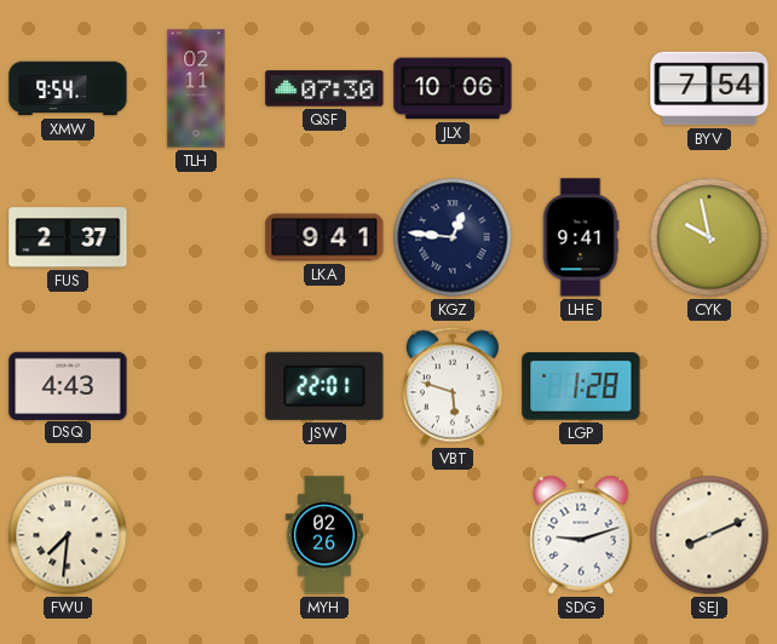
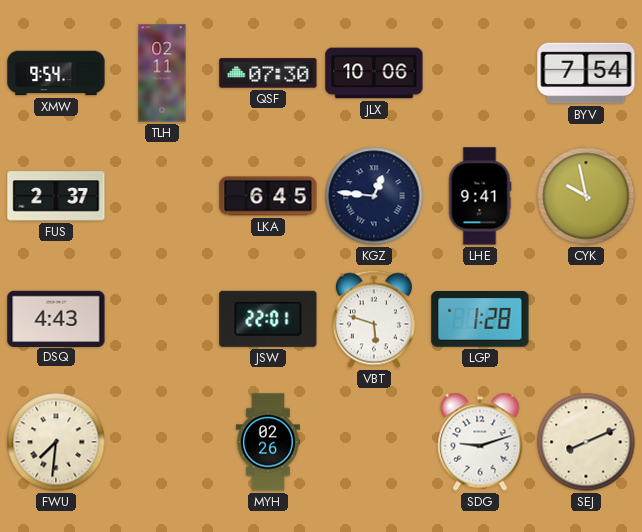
LKA: 9:41 -> 6:45
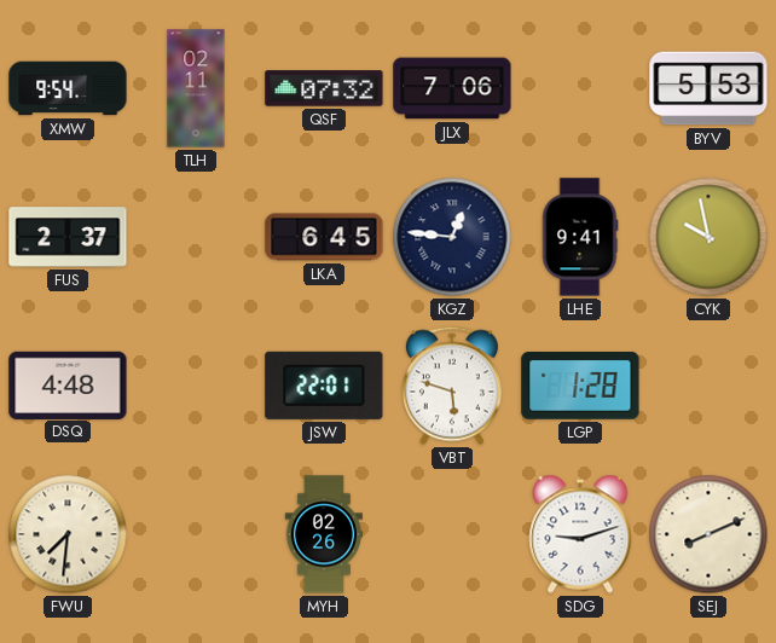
QSF: 07:30 -> 07:32
JLX: 10:06 -> 7:06
BYV: 7:54 -> 5:53
DSQ: 4:43 -> 4:48
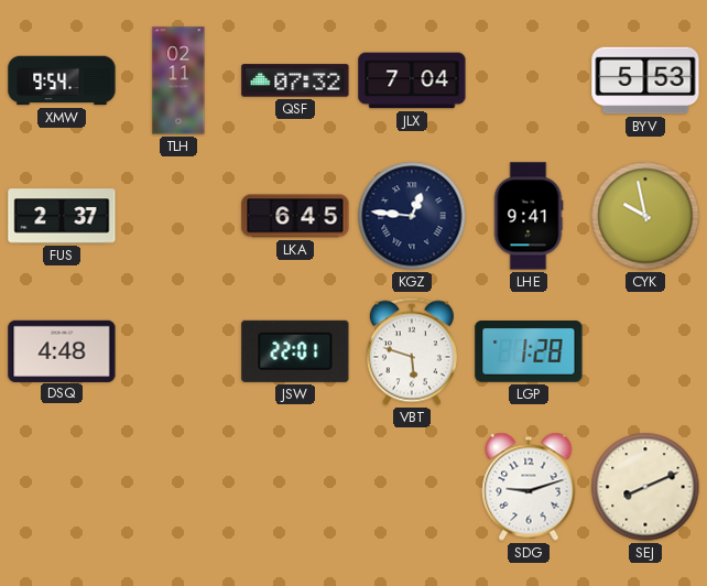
JLX: 7:06 -> 7:04
FWU: 7:31 -> none
MYH: 02:26 -> none
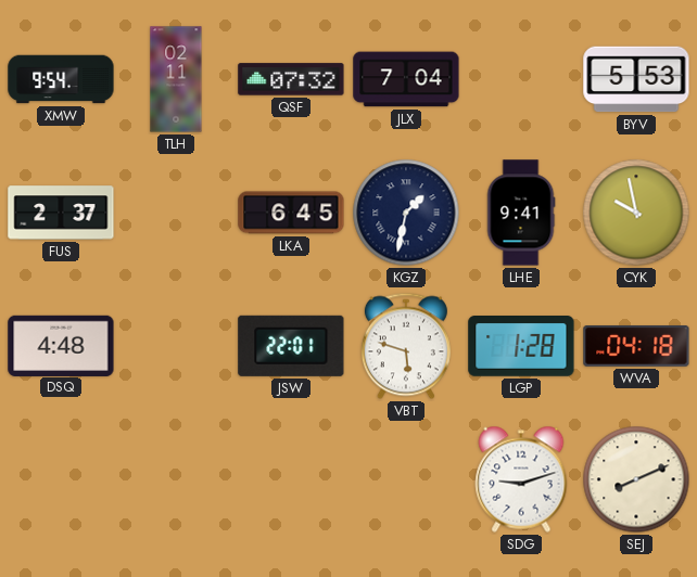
KGZ: 12:46 -> 1:32
WVA: none -> 04:18
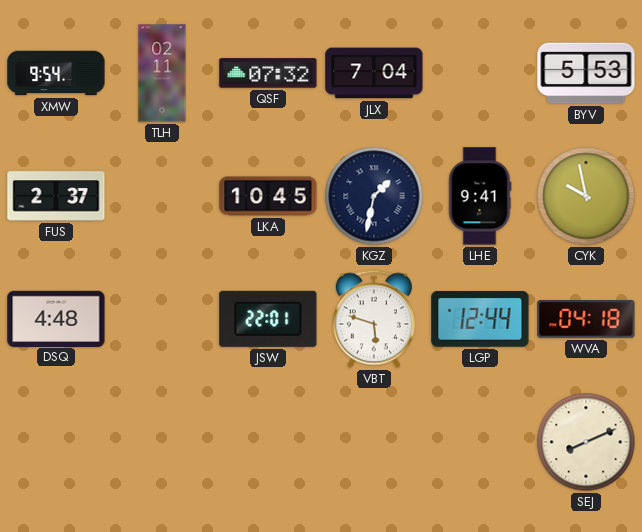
LKA: 6:45 -> 10:45
LGP: 1:28 -> 12:44
SDG: 9:12 -> none
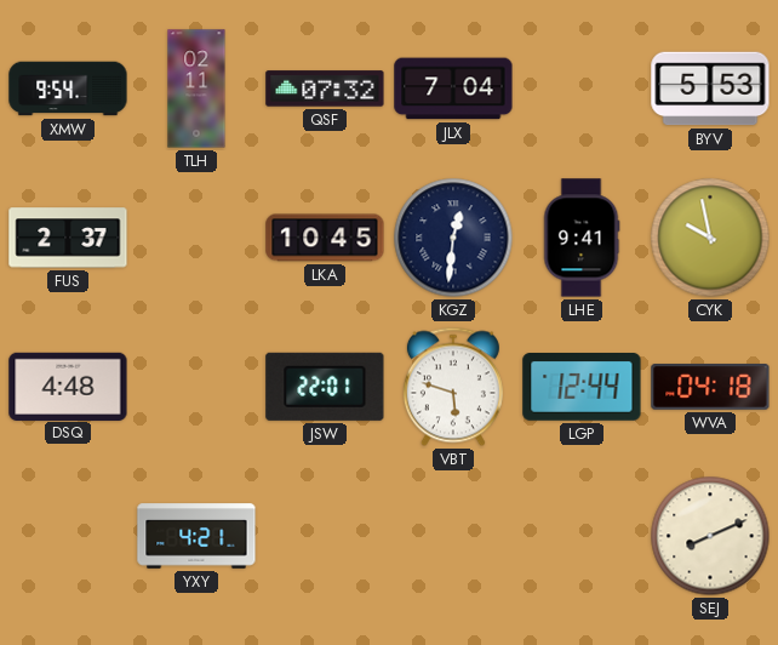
KGZ: 1:32 -> 12:31
YXY: none -> 4:21
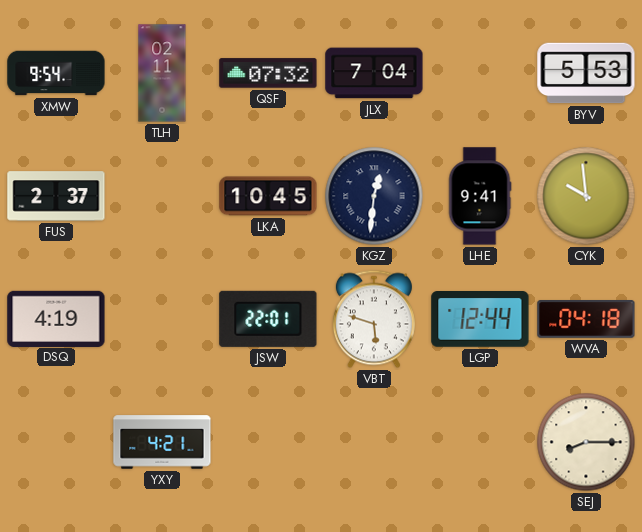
CYK: 9:58 -> 9:59
DSQ: 4:48 -> 4:19
SEJ: 8:11 -> 8:15
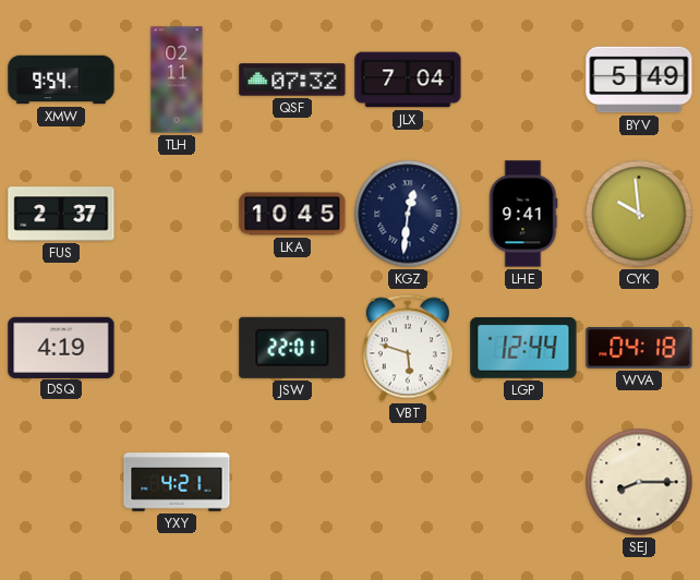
BYV: 5:53 -> 5:49
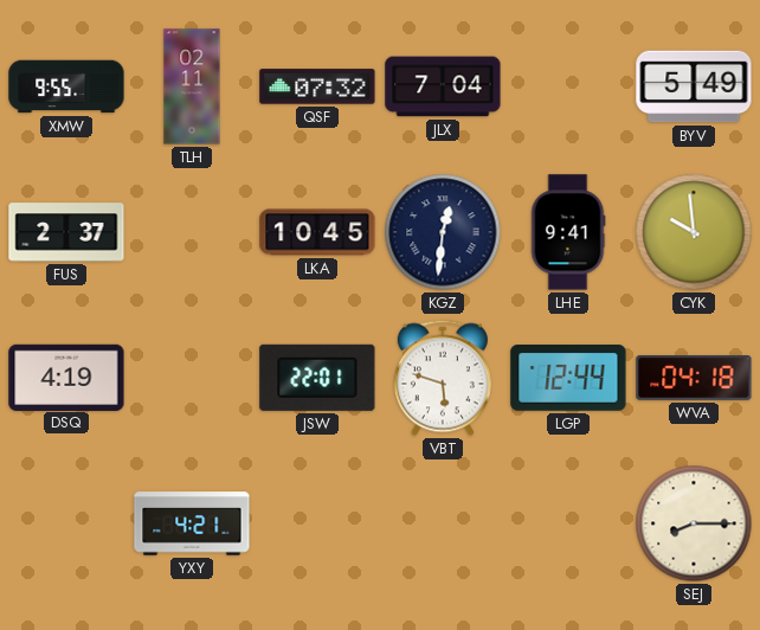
XMW: 9:54 -> 9:55
